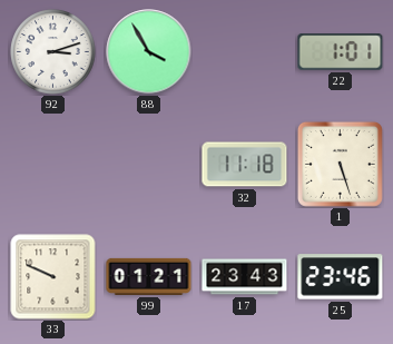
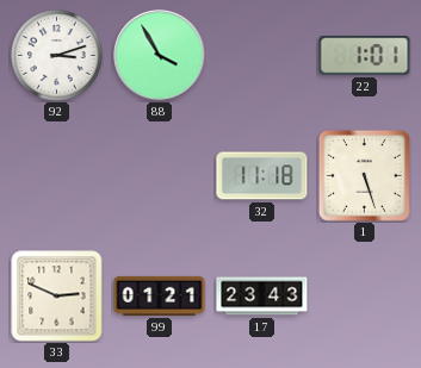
33: 9:49 -> 2:49
25: 23:46 -> none
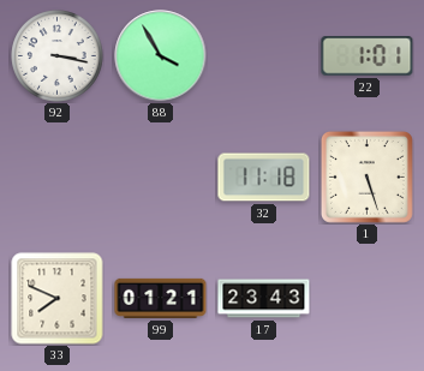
92: 3:12 -> 3:17
33: 2:49 -> 7:49
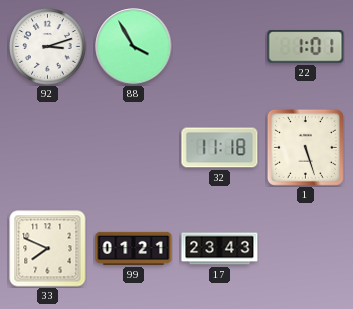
92: 3:17 -> 3:12
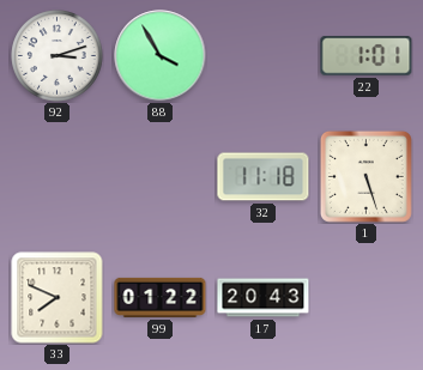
99: 01:21 -> 01:22
17: 23:43 -> 20:43
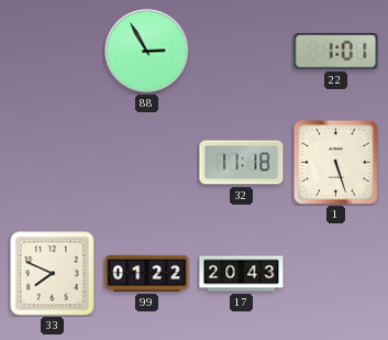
92: 3:12 -> none
88: 3:55 -> 2:55
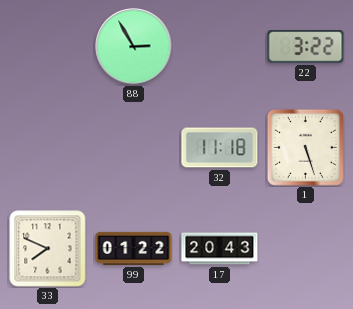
22: 1:01 -> 3:22
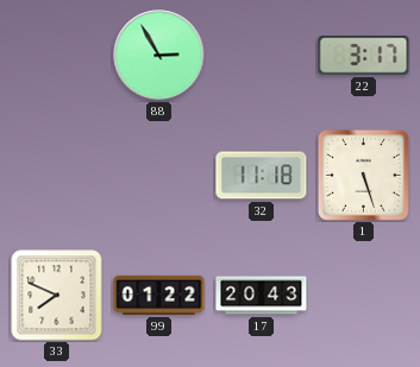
22: 3:22 -> 3:17
